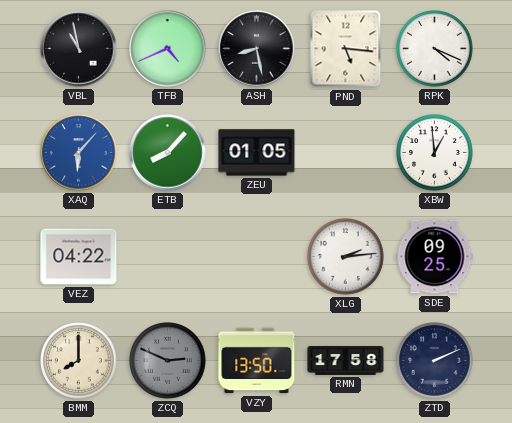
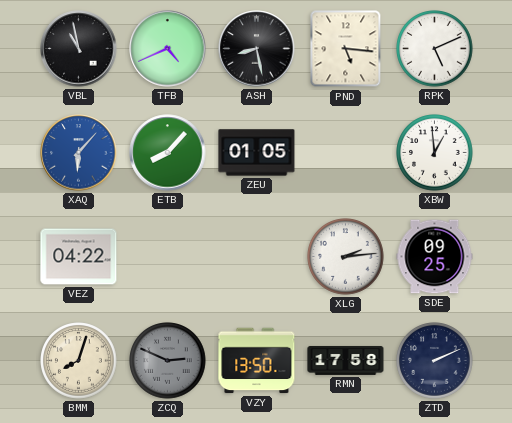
RPK: 4:19 -> 5:11
BMM: 8:00 -> 8:03
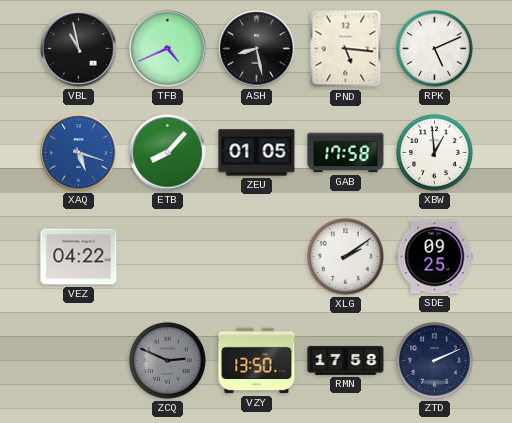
XAQ: 6:07 -> 5:18
GAB: none -> 17:58
XLG: 2:14 -> 2:09
BMM: 8:03 -> none
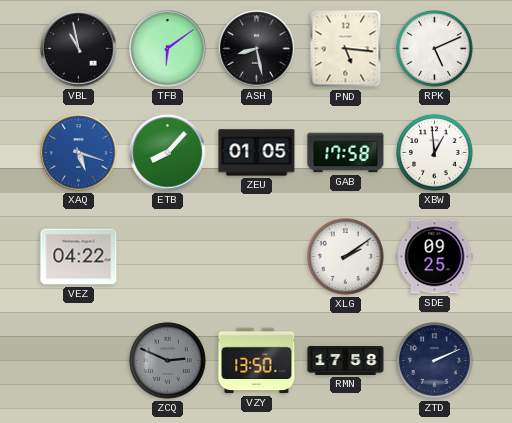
TFB: 4:41 -> 6:09
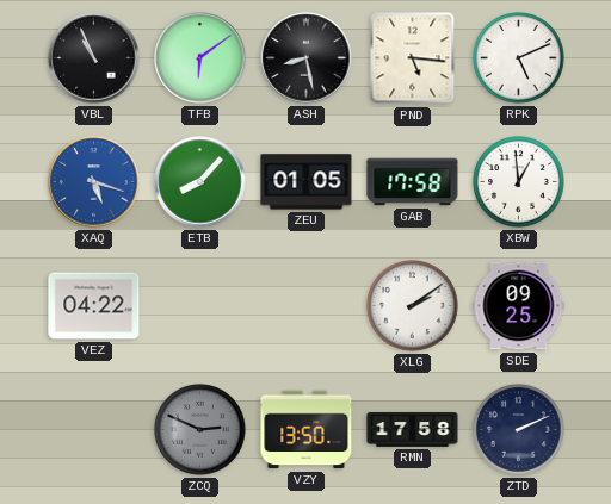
VBL: 10:58 -> 10:56
